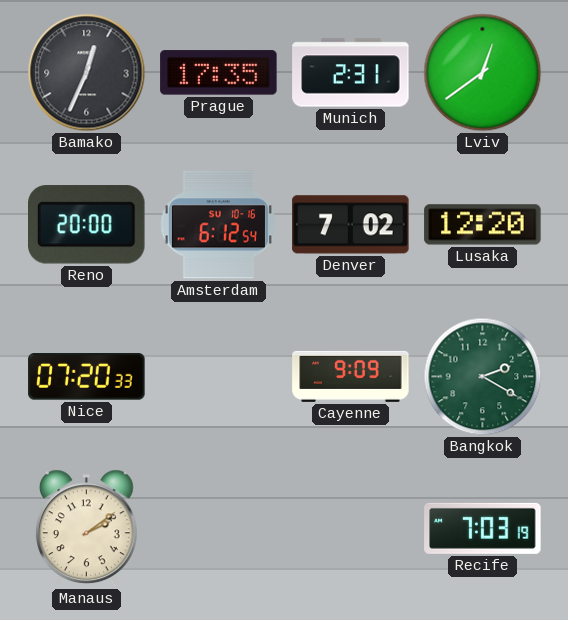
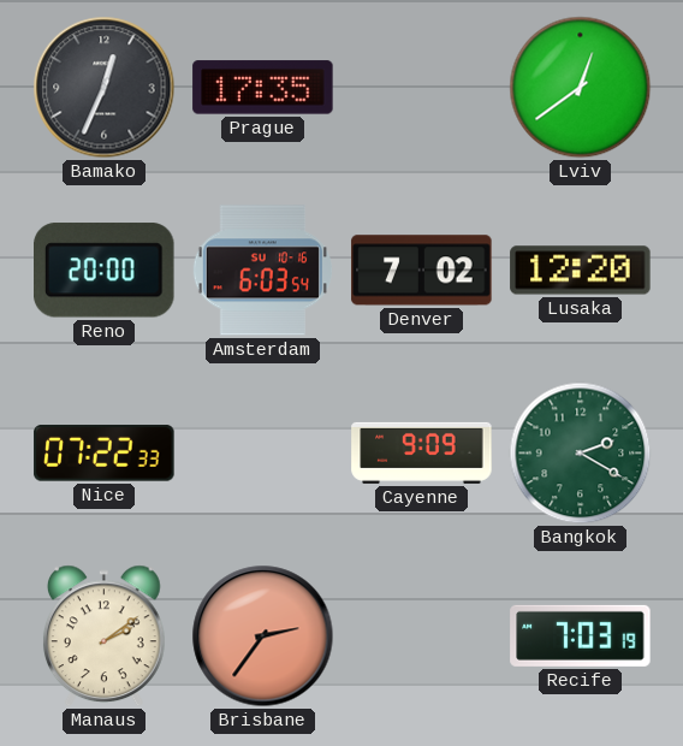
Munich: 2:31 -> none
Amsterdam: 6:12 -> 6:03
Nice: 07:20 -> 07:22
Brisbane: none -> 2:36
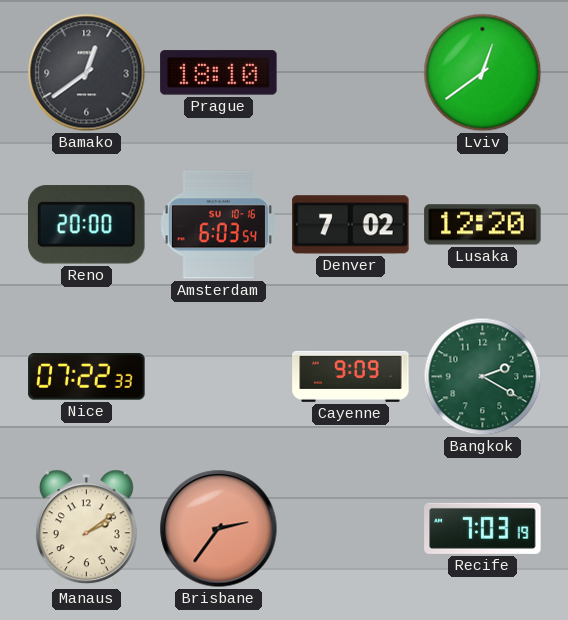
Bamako: 12:34 -> 12:39
Prague: 17:35 -> 18:10
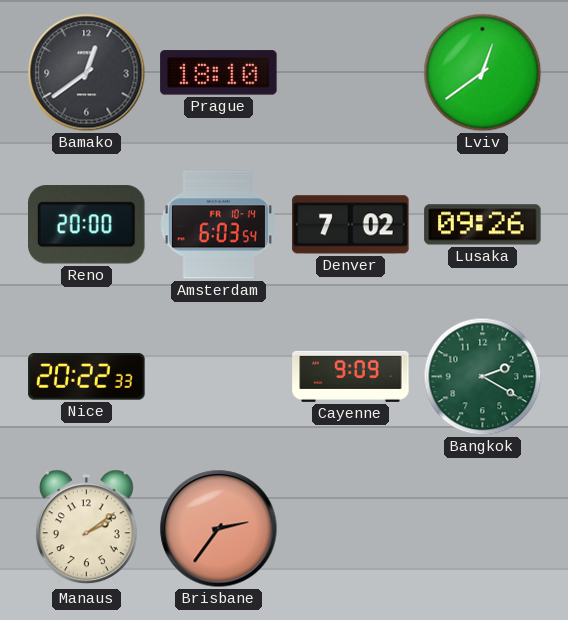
Amsterdam date: SU 10-16 -> FR 10-14
Lusaka: 12:20 -> 09:26
Nice: 07:22 -> 20:22
Recife: 7:03 -> none
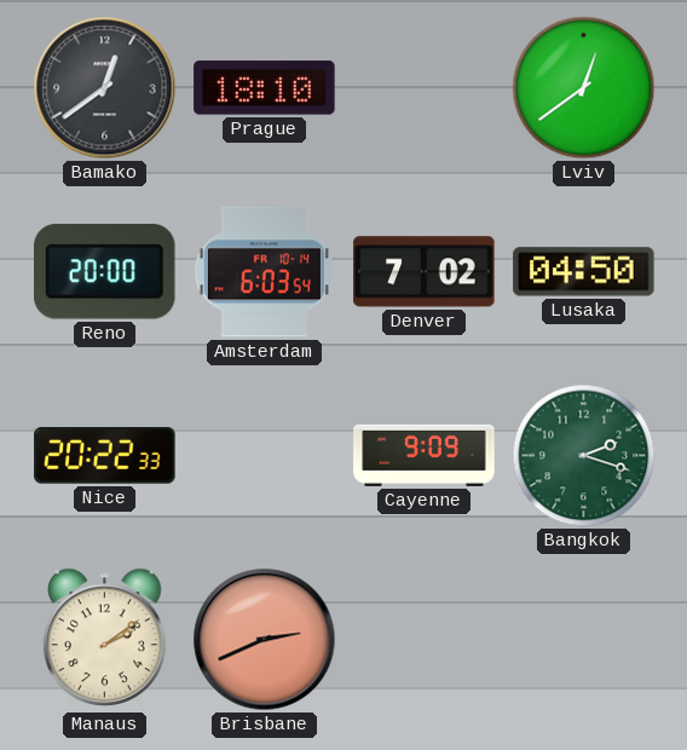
Lusaka: 09:26 -> 04:50
Bangkok: 2:20 -> 2:18
Brisbane: 2:36 -> 2:41
